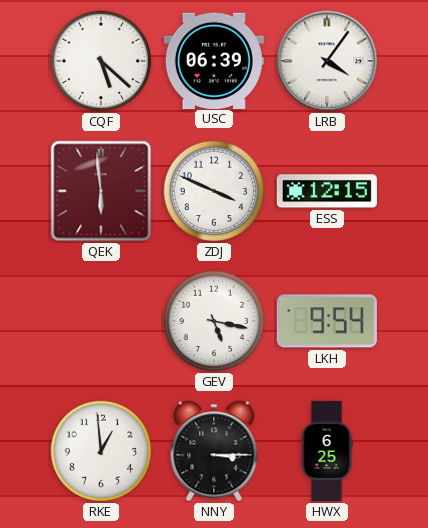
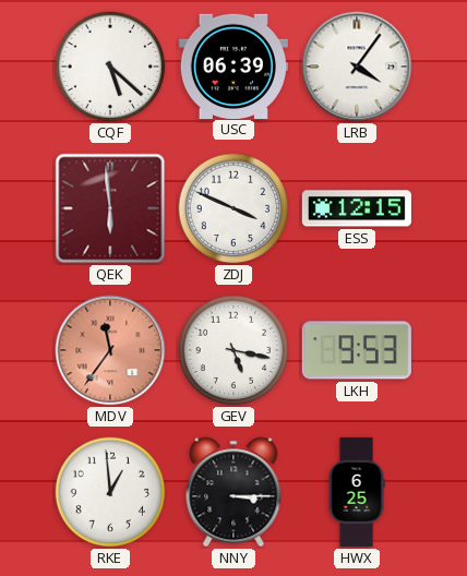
MDV: none -> 11:36
LKH: 9:54 -> 9:53
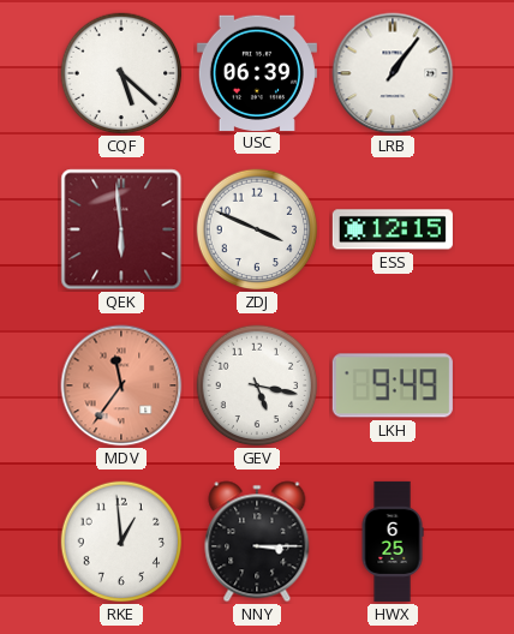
LRB: 4:06 -> 1:06
LKH: 9:53 -> 9:49
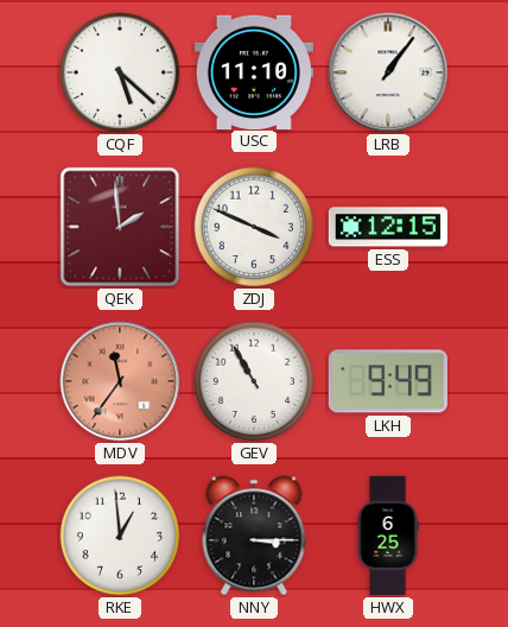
USC: 06:39 -> 11:10
QEK: 5:59 -> 1:59
GEV: 5:17 -> 10:55
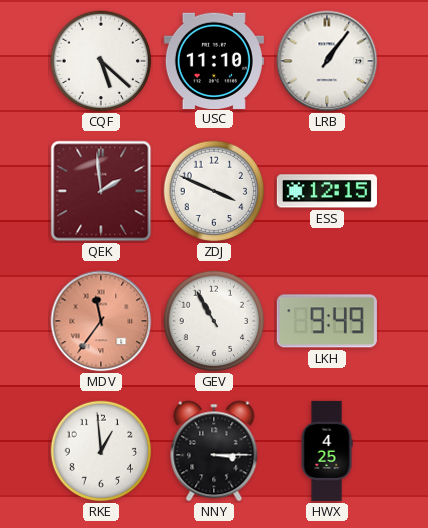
HWX: 6:25 -> 4:25
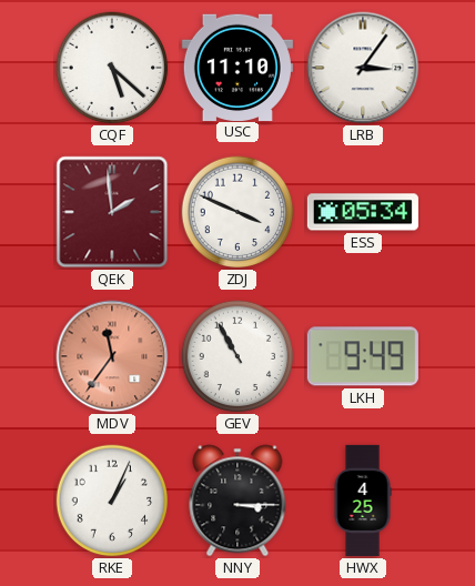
LRB: 1:06 -> 3:06
ESS: 12:15 -> 05:34
RKE: 12:59 -> 1:04
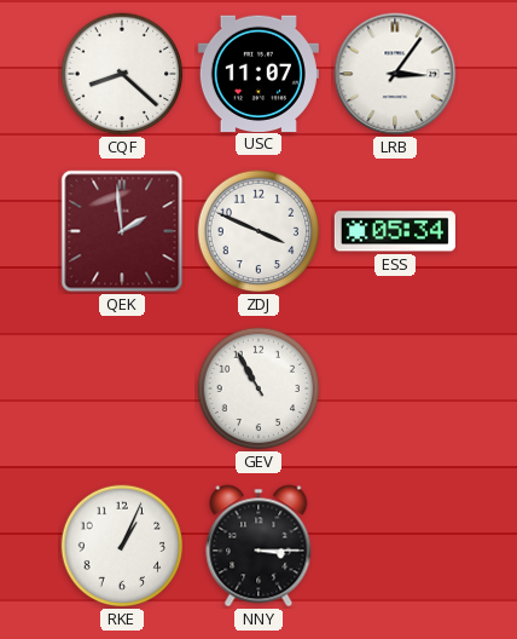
CQF: 5:22 -> 8:22
USC: 11:10 -> 11:07
MDV: 11:36 -> none
LKH: 9:49 -> none
HWX: 4:25 -> none
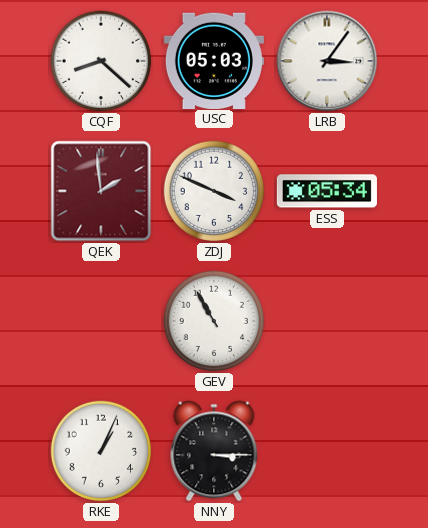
USC: 11:07 -> 05:03
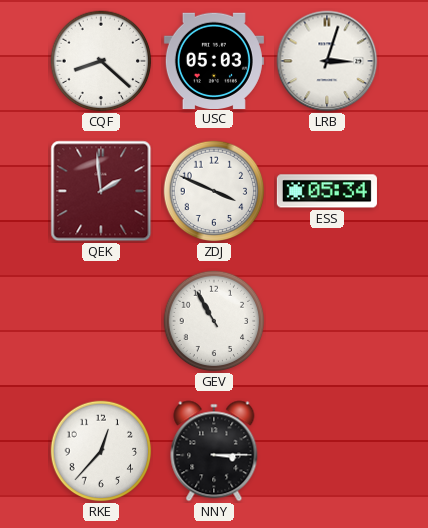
LRB: 3:06 -> 3:03
RKE: 1:04 -> 12:37
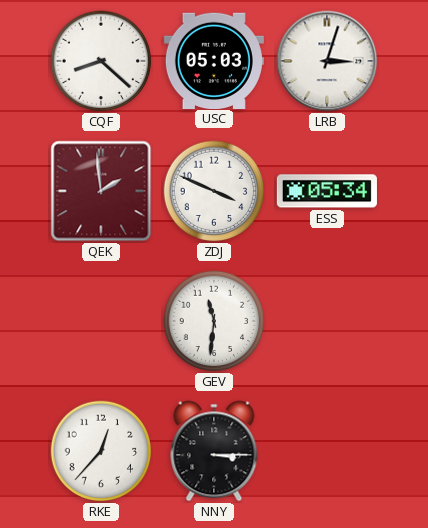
GEV: 10:55 -> 11:31
